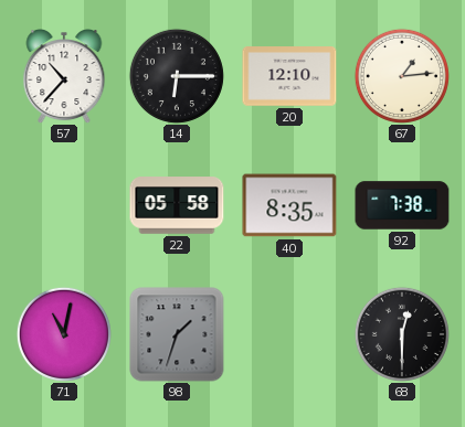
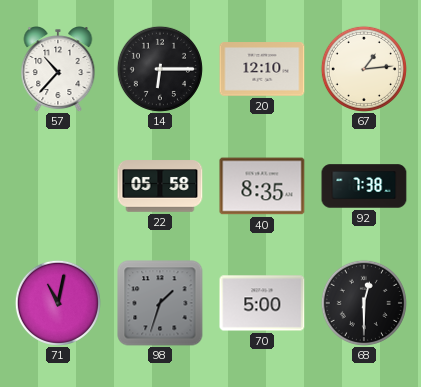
70: none -> 5:00
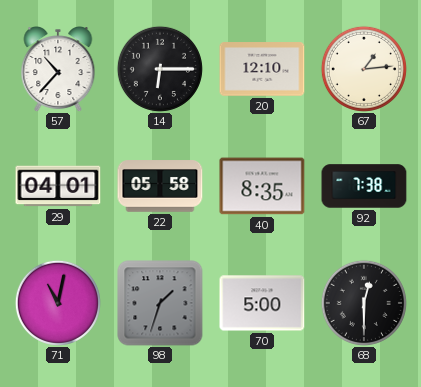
29: none -> 04:01
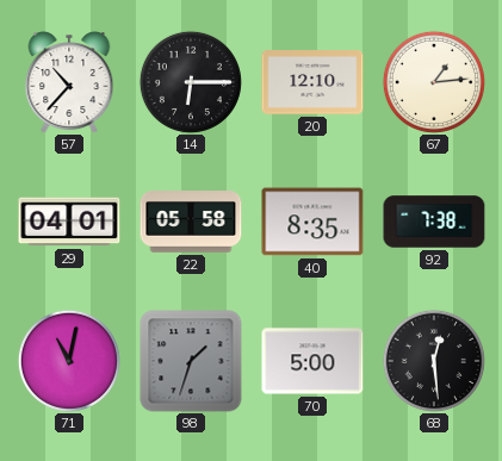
68: 12:30 -> 12:29
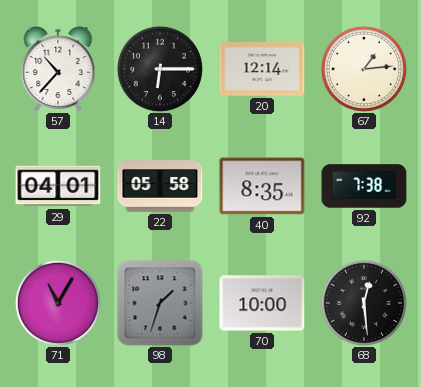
20: 12:10 -> 12:14
71: 11:02 -> 11:05
70: 5:00 -> 10:00
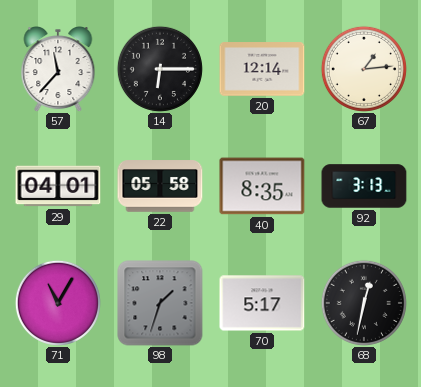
57: 10:37 -> 11:37
92: 7:38 -> 3:13
70: 10:00 -> 5:17
68: 12:29 -> 12:32
